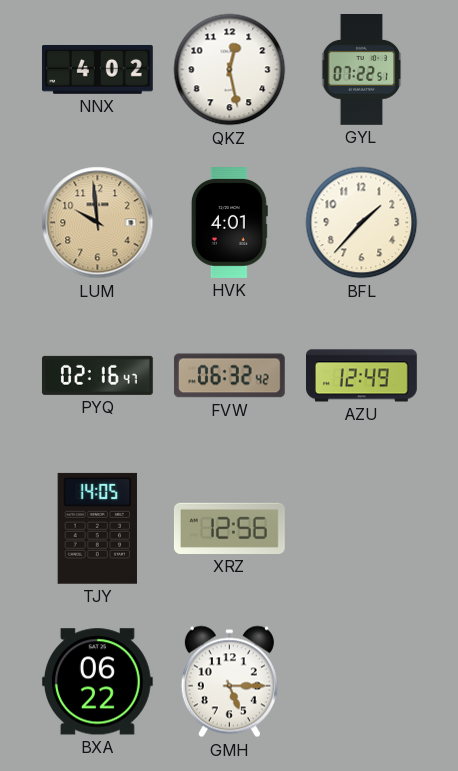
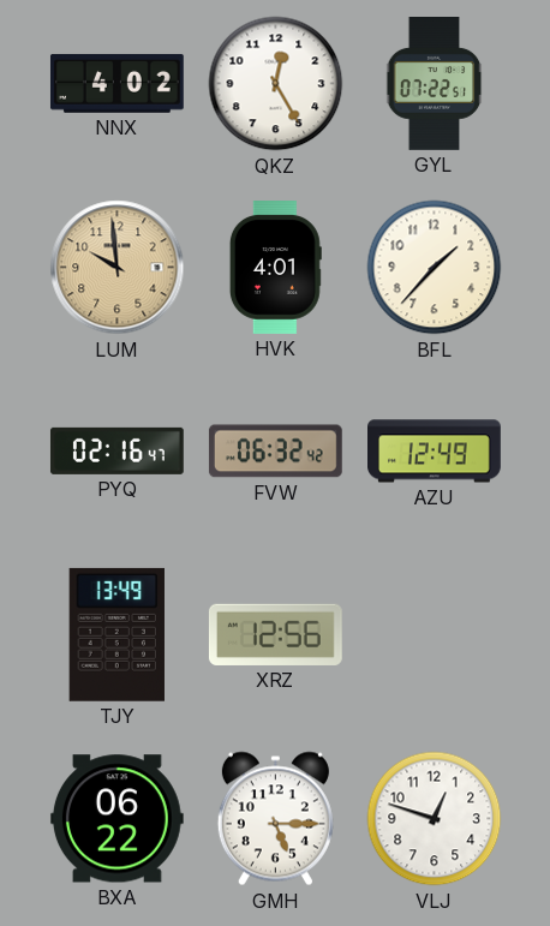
QKZ: 12:28 -> 12:25
TJY: 14:05 -> 13:49
VLJ: none -> 12:48
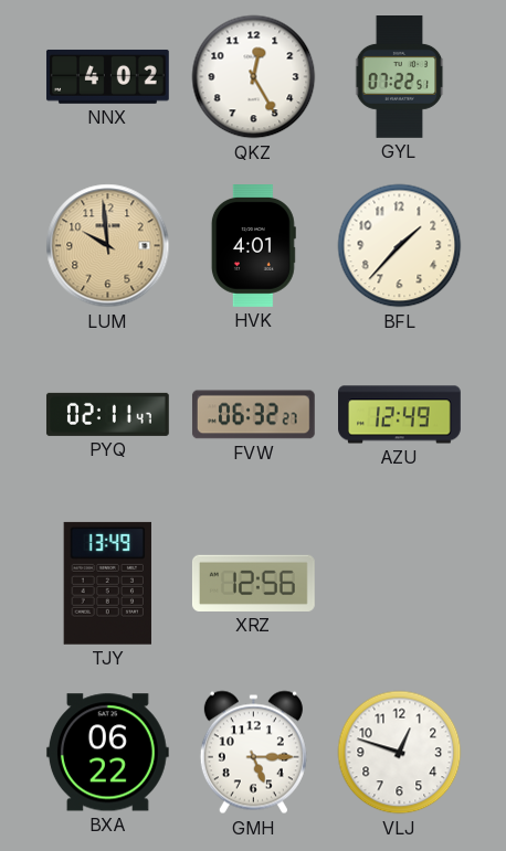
PYQ: 02:16 -> 02:11
FVW: 06:32:42 -> 06:32:27
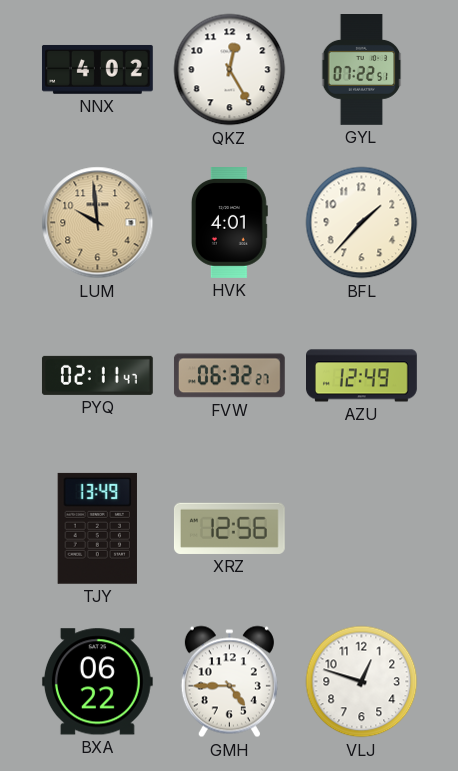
GMH: 5:15 -> 4:45
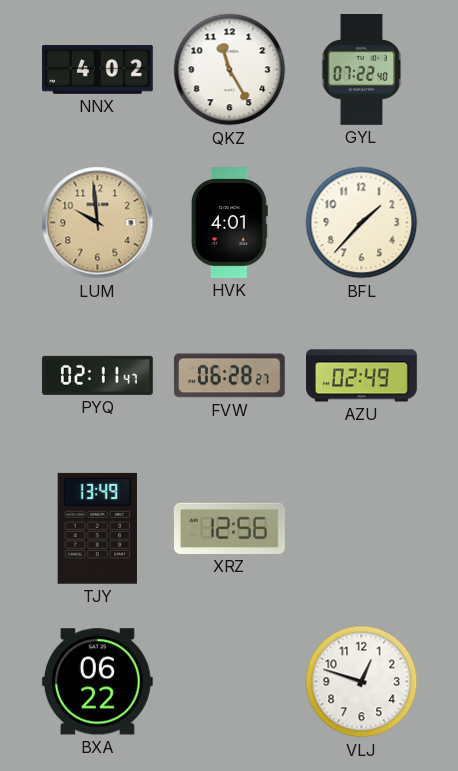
QKZ: 12:25 -> 11:25
GYL: 07:22:51 -> 07:22:40
FVW: 06:32 -> 06:28
AZU: 12:49 -> 02:49
GMH: 4:45 -> none
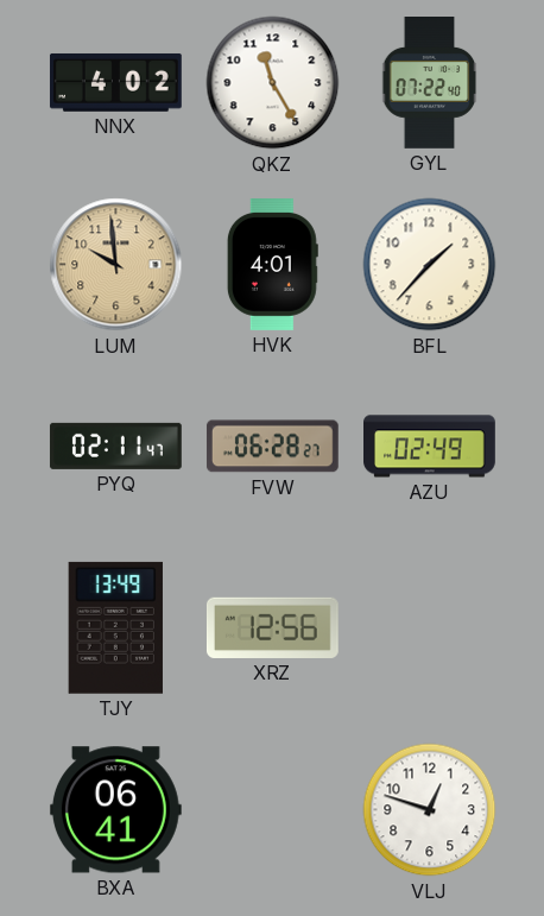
BXA: 06:22 -> 06:41
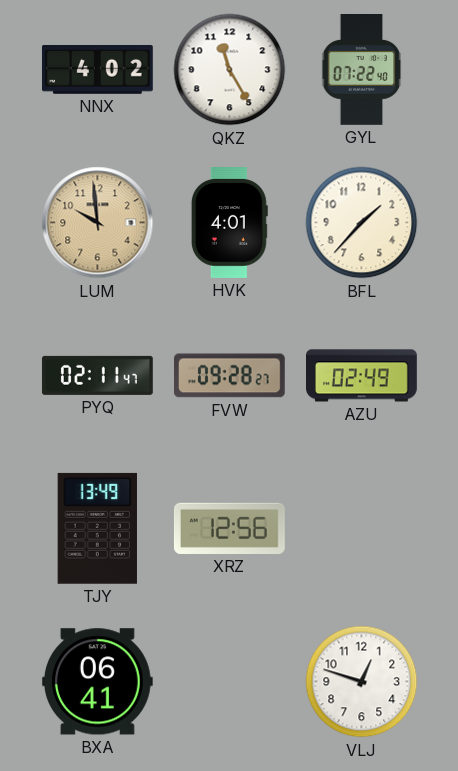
FVW: 06:28 -> 09:28
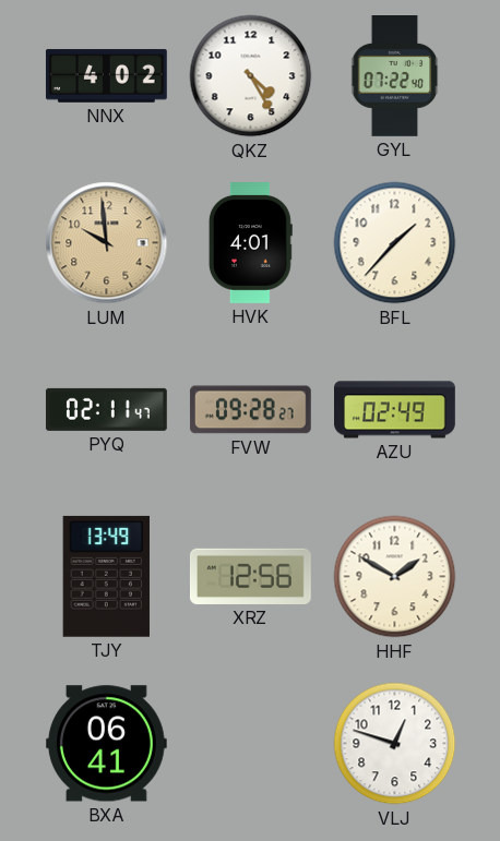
QKZ: 11:25 -> 4:25
HHF: none -> 1:50
